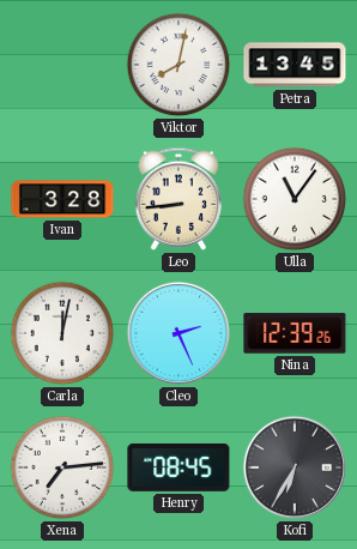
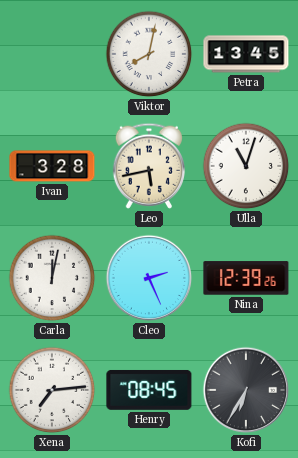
Leo: 8:44 -> 5:43
Ulla: 11:06 -> 11:03
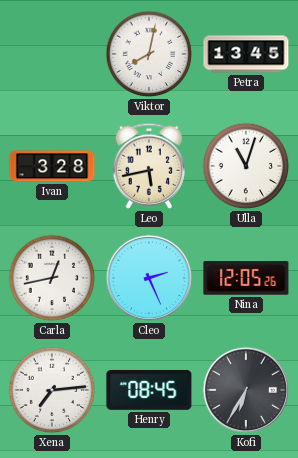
Carla: 12:02 -> 12:43
Nina: 12:39 -> 12:05
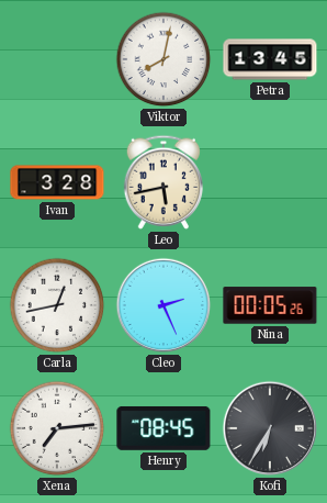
Ulla: 11:03 -> none
Nina: 12:05 -> 00:05
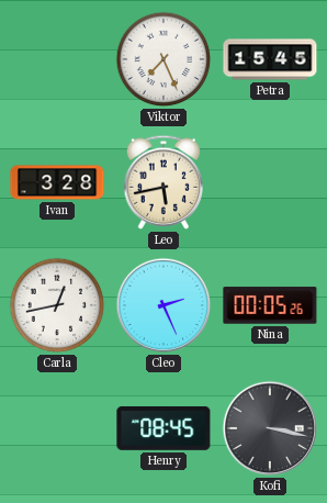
Viktor: 8:02 -> 7:26
Petra: 13:45 -> 15:45
Xena: 7:14 -> none
Kofi: 6:35 -> 3:17
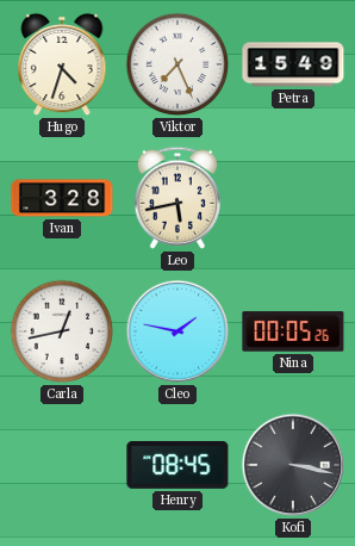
Hugo: none -> 4:33
Petra: 15:45 -> 15:49
Cleo: 2:26 -> 1:47
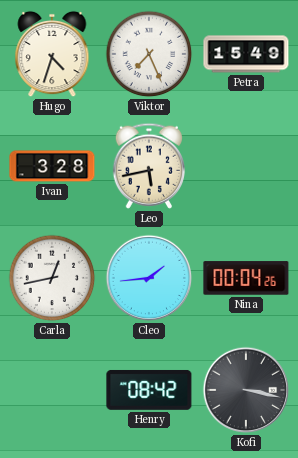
Cleo: 1:47 -> 1:44
Nina: 00:05 -> 00:04
Henry: 08:45 -> 08:42
